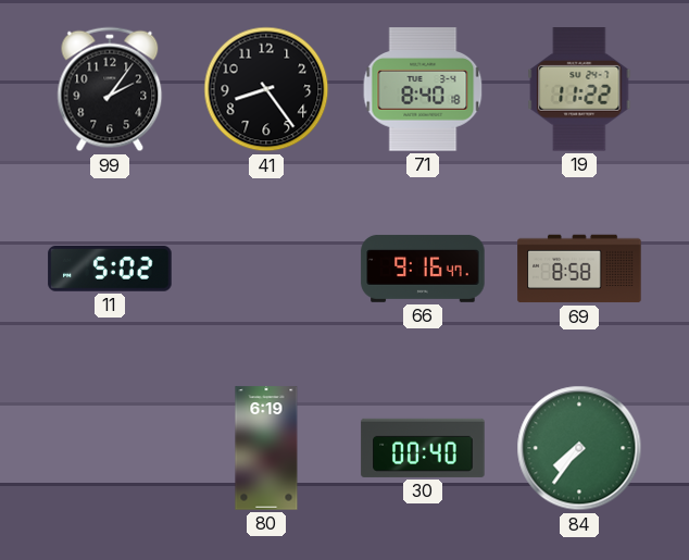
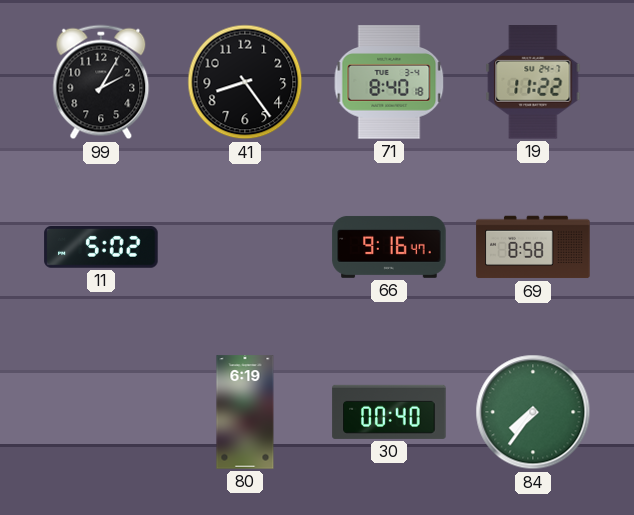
99: 2:06 -> 2:05
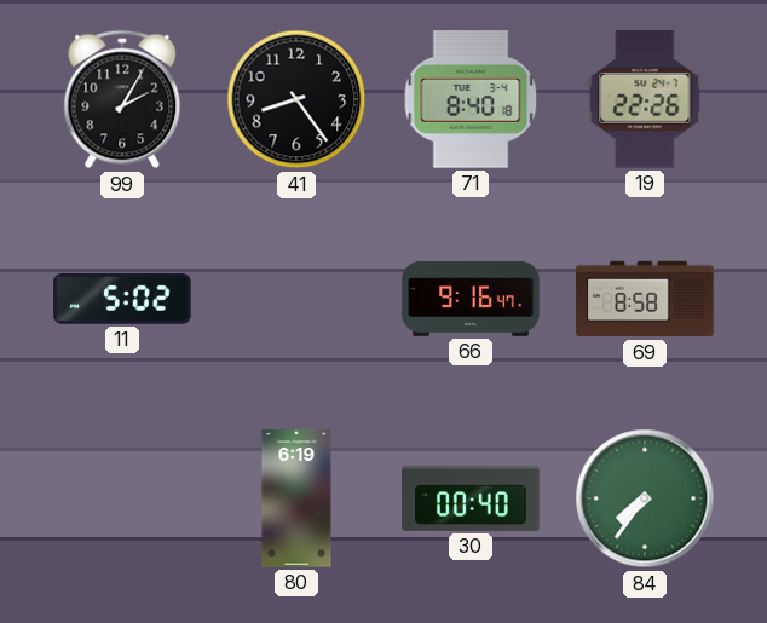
19: 11:22 -> 22:26
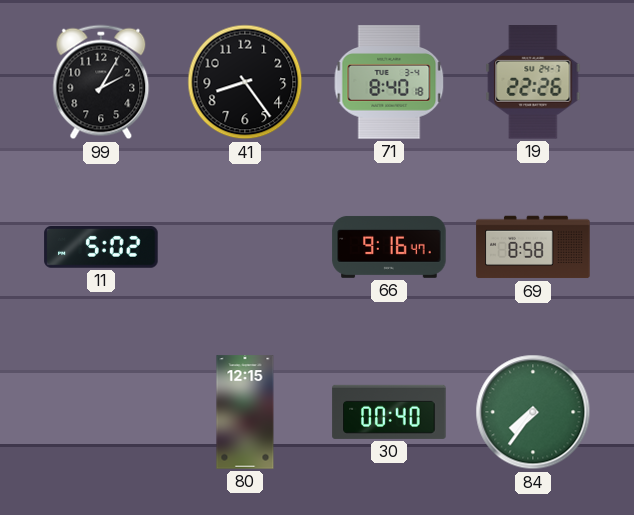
80: 6:19 -> 12:15
